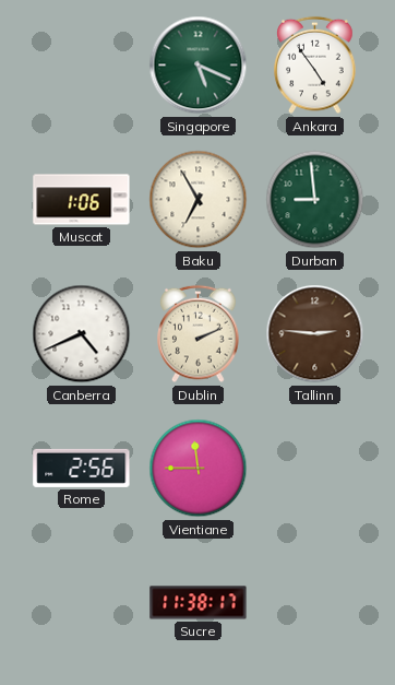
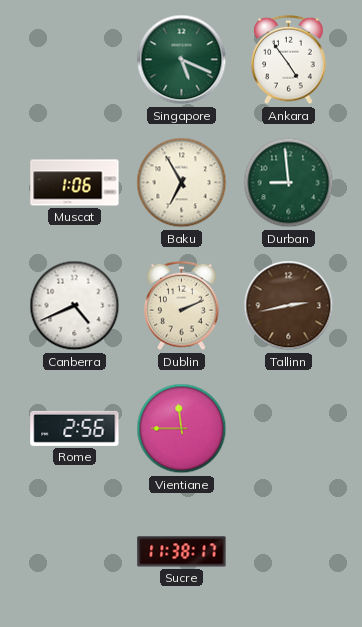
Tallinn: 2:46 -> 2:43
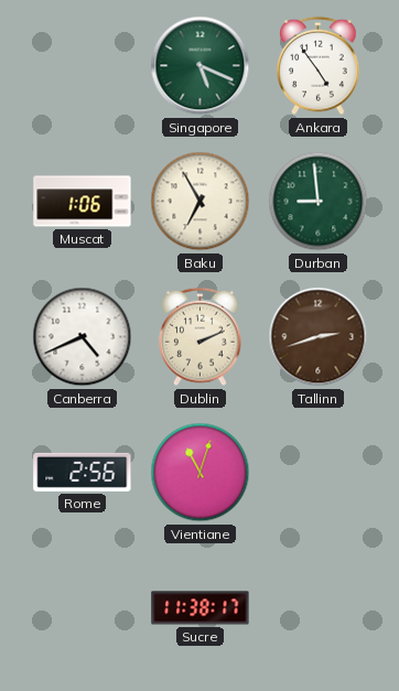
Tallinn: 2:43 -> 2:42
Vientiane: 11:45 -> 11:03
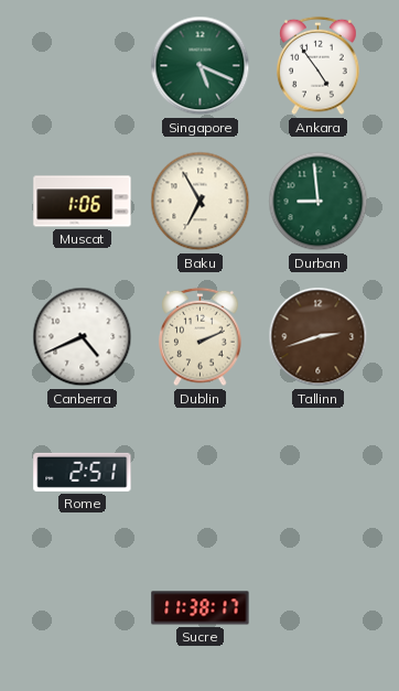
Rome: 2:56 -> 2:51
Vientiane: 11:03 -> none
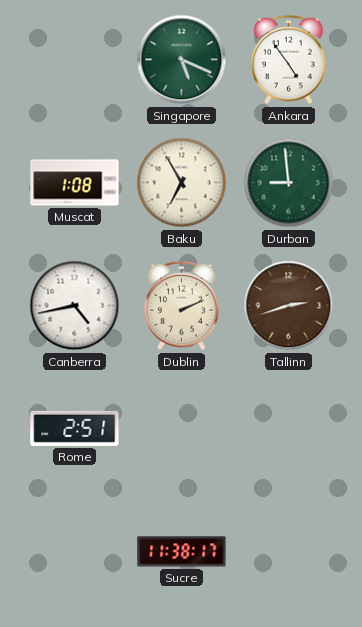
Muscat: 1:06 -> 1:08
Canberra: 4:41 -> 4:43
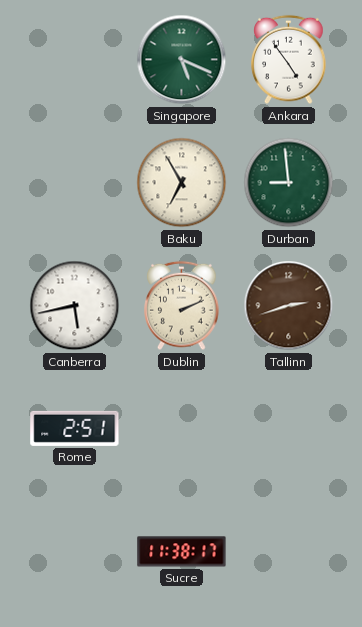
Muscat: 1:08 -> none
Canberra: 4:43 -> 5:43
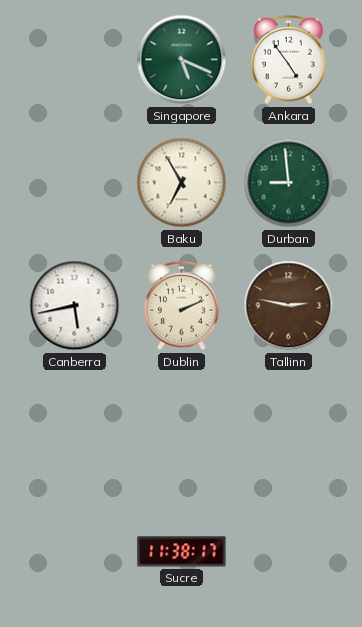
Tallinn: 2:42 -> 2:47
Rome: 2:51 -> none
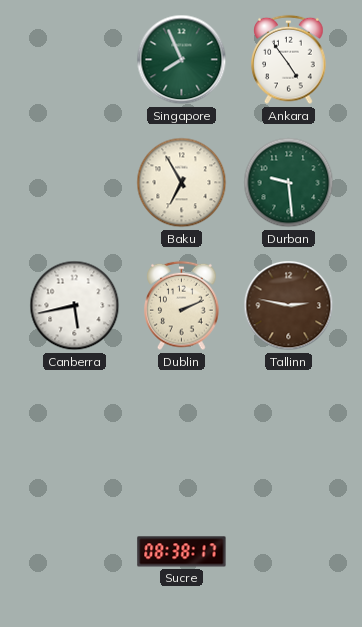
Singapore: 5:19 -> 7:56
Durban: 8:59 -> 9:29
Sucre: 11:38 -> 08:38
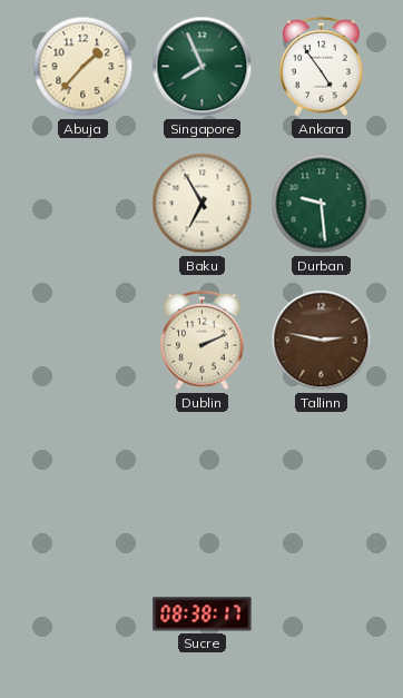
Abuja: none -> 1:37
Canberra: 5:43 -> none
